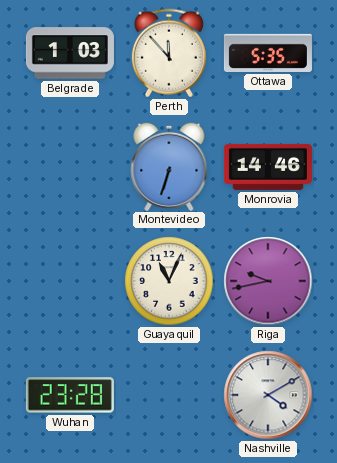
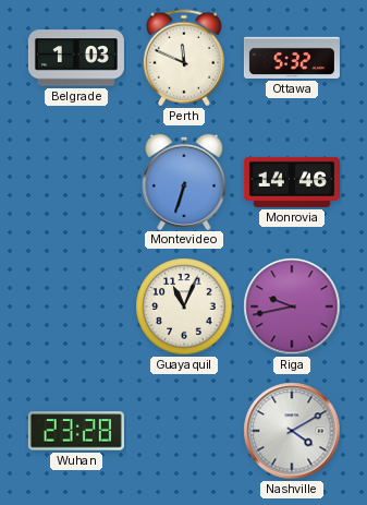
Perth: 11:53 -> 11:49
Ottawa: 5:35 -> 5:32
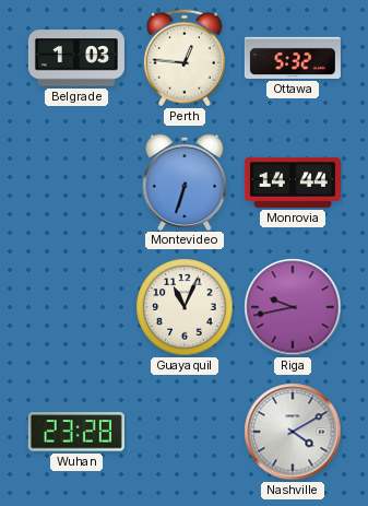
Perth: 11:49 -> 12:46
Monrovia: 14:46 -> 14:44
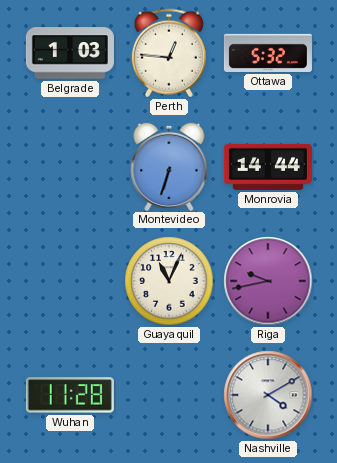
Wuhan: 23:28 -> 11:28
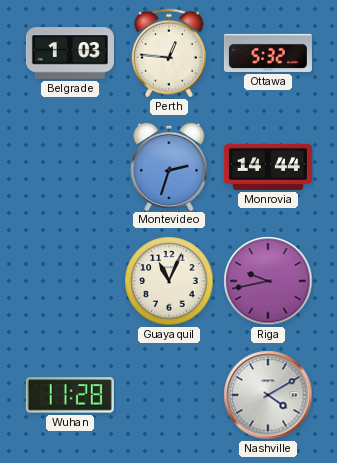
Montevideo: 6:33 -> 2:33
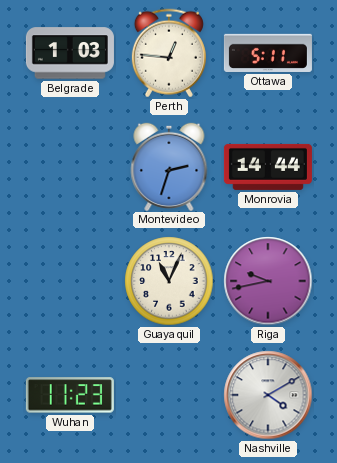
Ottawa: 5:32 -> 5:11
Wuhan: 11:28 -> 11:23
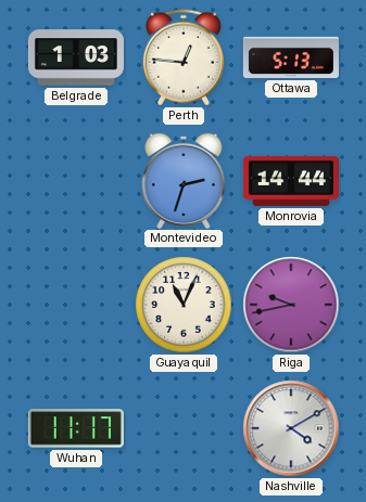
Ottawa: 5:11 -> 5:13
Wuhan: 11:23 -> 11:17
